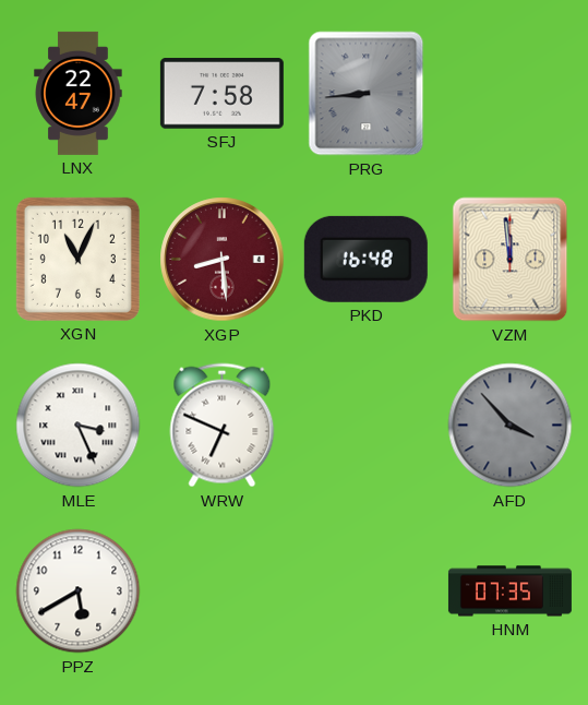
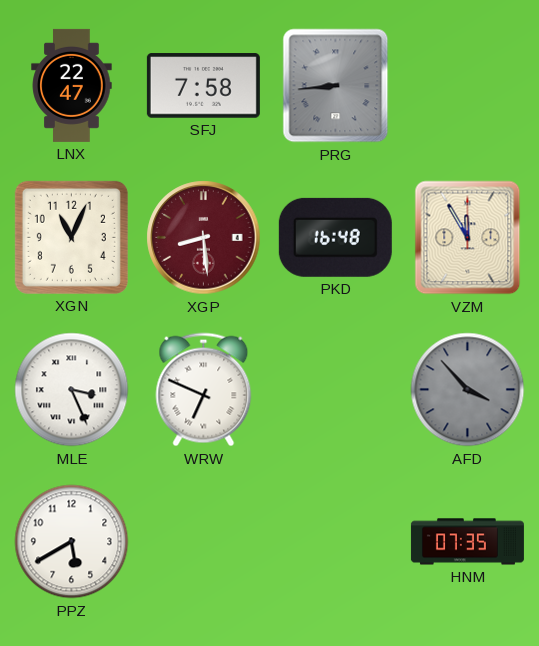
VZM: 11:59 -> 11:55
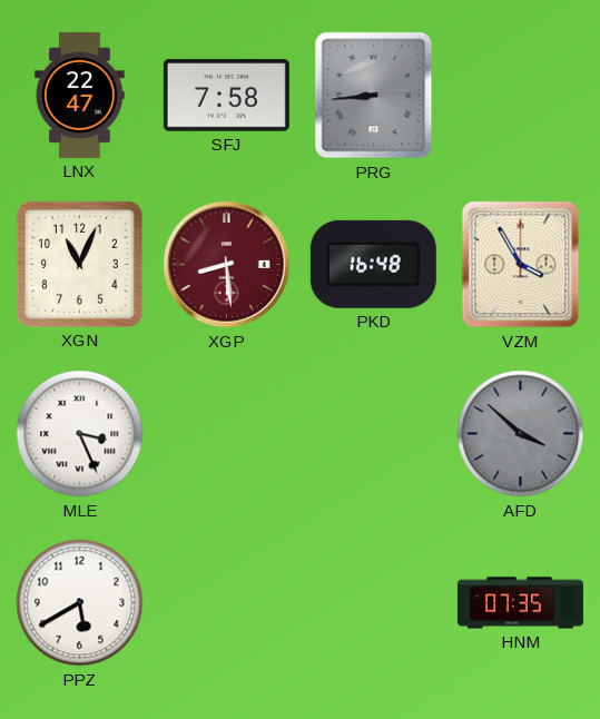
VZM: 11:55 -> 3:55
WRW: 6:49 -> none
AFD: 3:53 -> 3:52
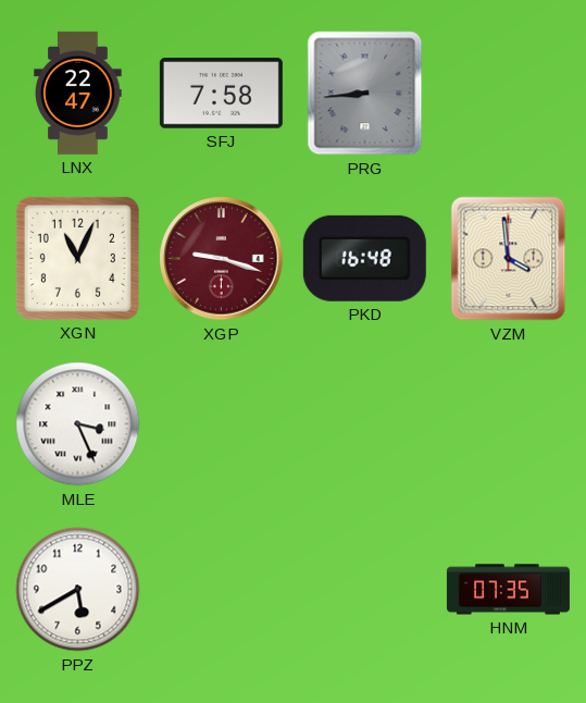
XGP: 8:29 -> 9:18
VZM: 3:55 -> 3:59
AFD: 3:52 -> none
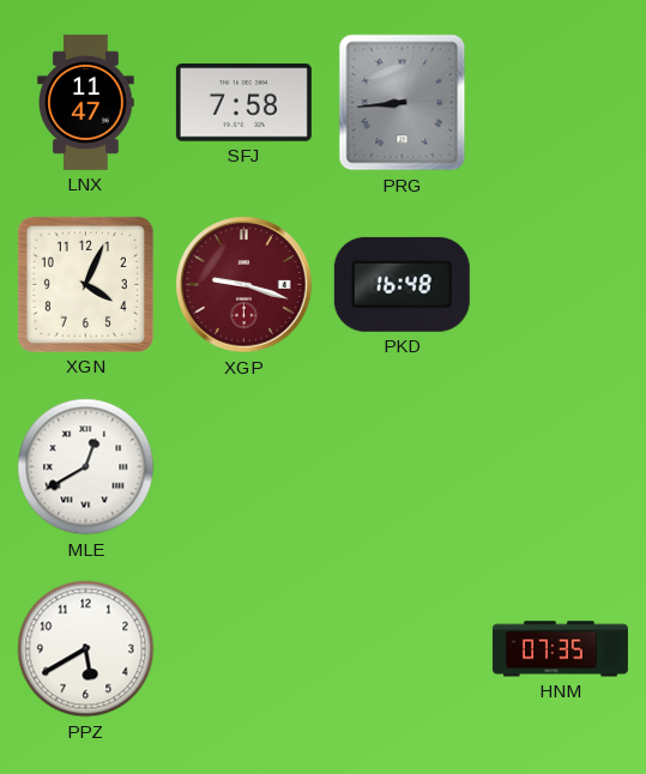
LNX: 22:47 -> 11:47
XGN: 11:04 -> 4:04
VZM: 3:59 -> none
MLE: 3:26 -> 12:40
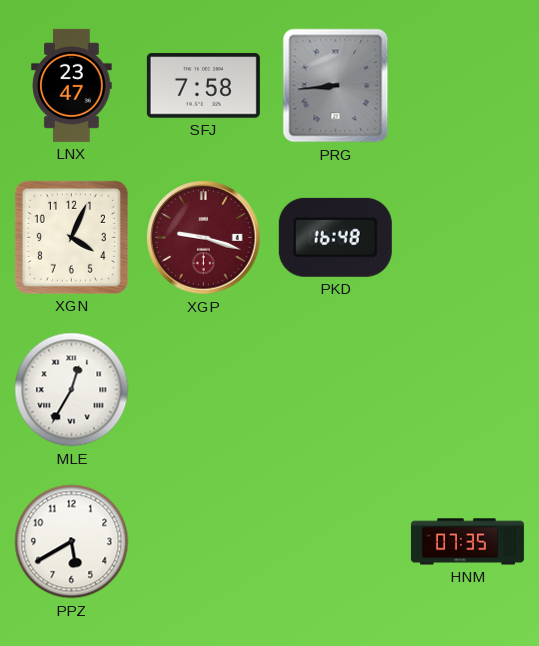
LNX: 11:47 -> 23:47
MLE: 12:40 -> 12:35
